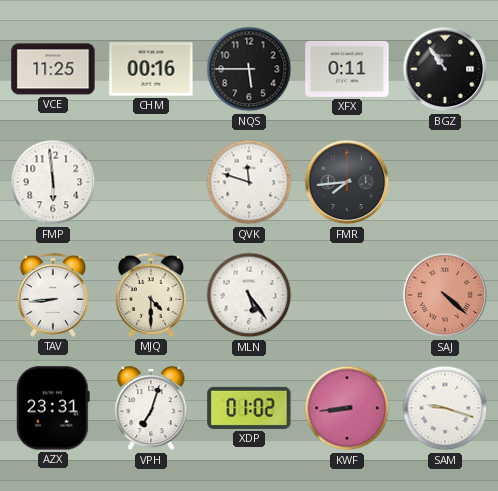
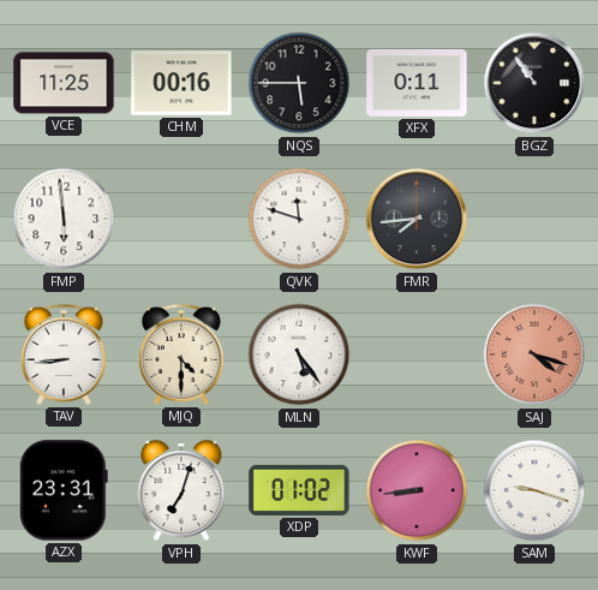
SAJ: 4:22 -> 4:18
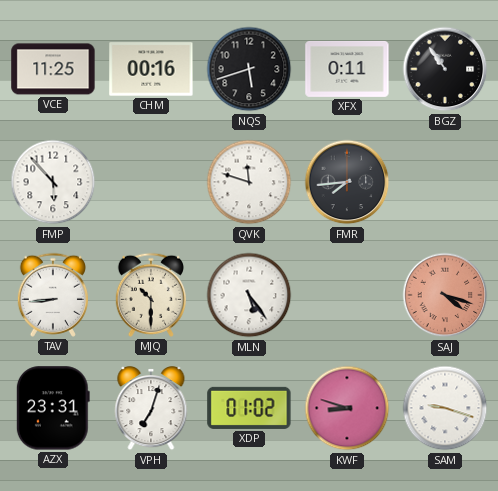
NQS: 5:45 -> 5:42
FMP: 5:59 -> 5:53
MJQ: 4:30 -> 10:30
KWF: 8:44 -> 8:48
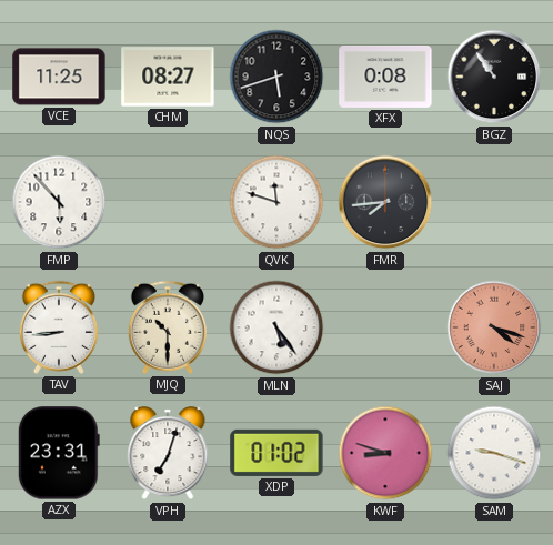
CHM: 00:16 -> 08:27
XFX: 0:11 -> 0:08
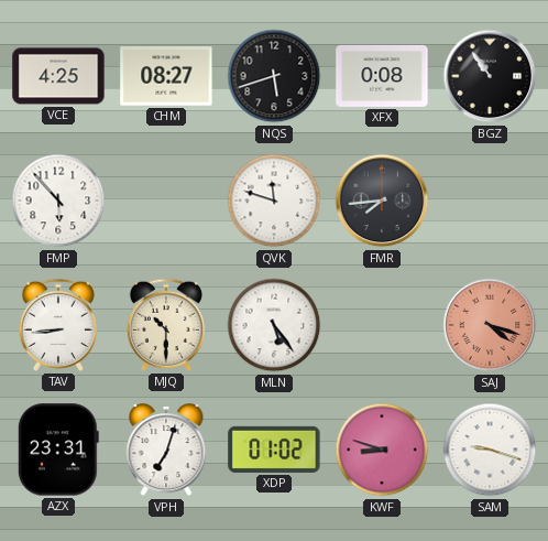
VCE: 11:25 -> 4:25
